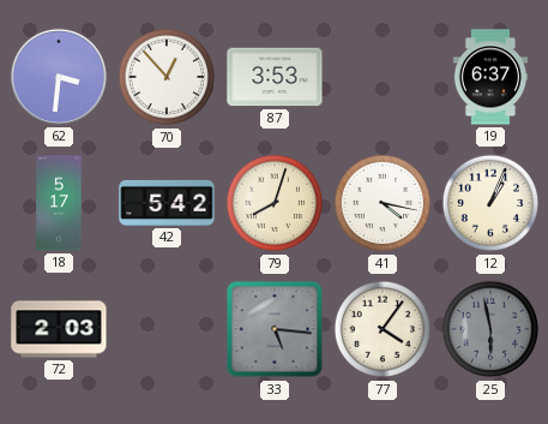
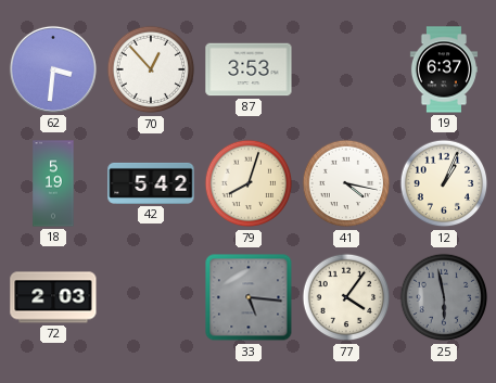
18: 5:17 -> 5:19
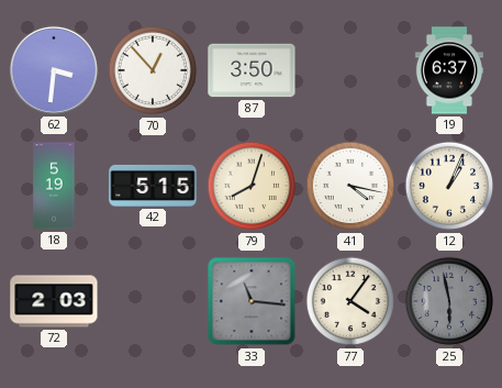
87: 3:53 -> 3:50
42: 5:42 -> 5:15
33: 5:16 -> 11:16
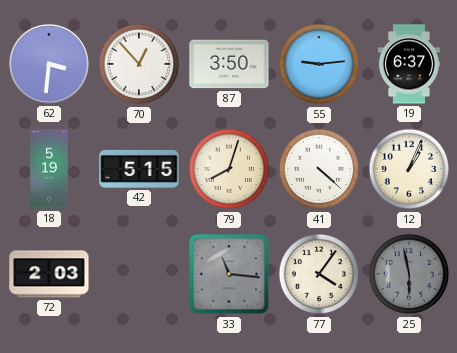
55: none -> 9:14
41: 4:17 -> 4:22
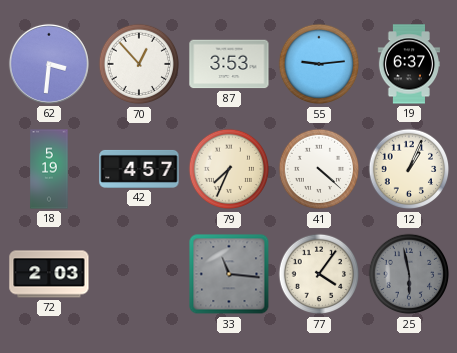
87: 3:50 -> 3:53
42: 5:15 -> 4:57
79: 8:03 -> 7:34
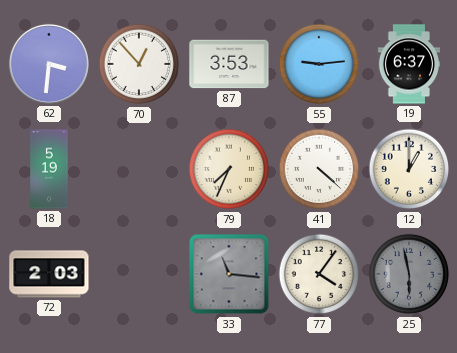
42: 4:57 -> none
12: 1:04 -> 1:00
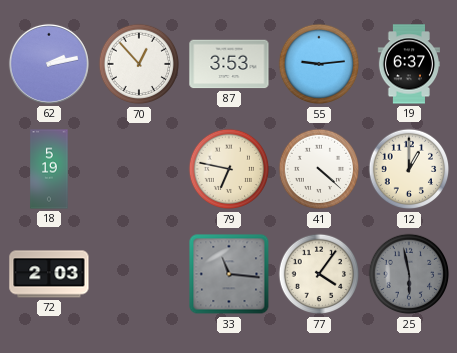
62: 3:31 -> 2:13
79: 7:34 -> 6:47
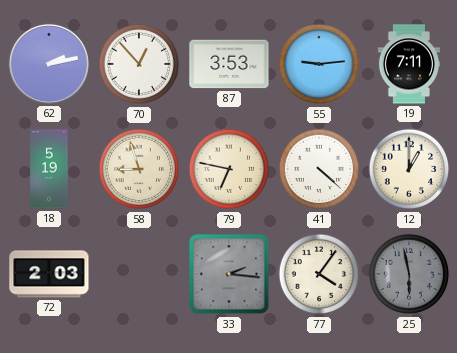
19: 6:37 -> 7:11
58: none -> 8:57
33: 11:16 -> 2:16
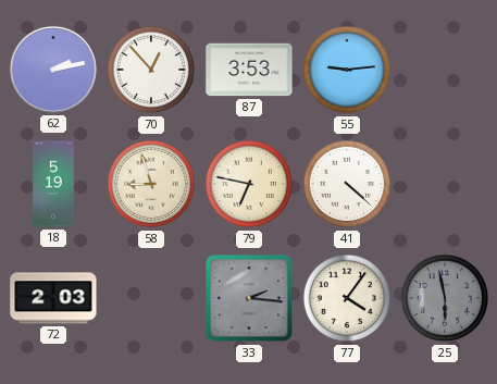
19: 7:11 -> none
12: 1:00 -> none
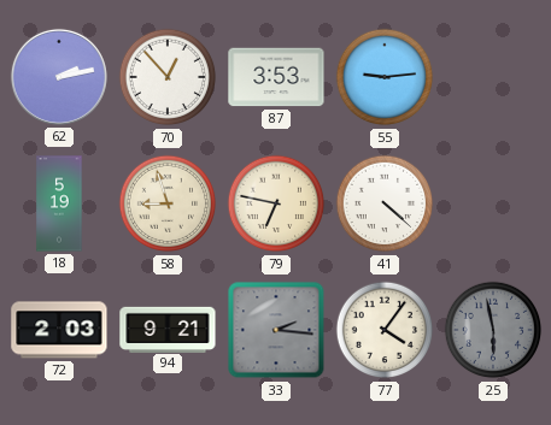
94: none -> 9:21
